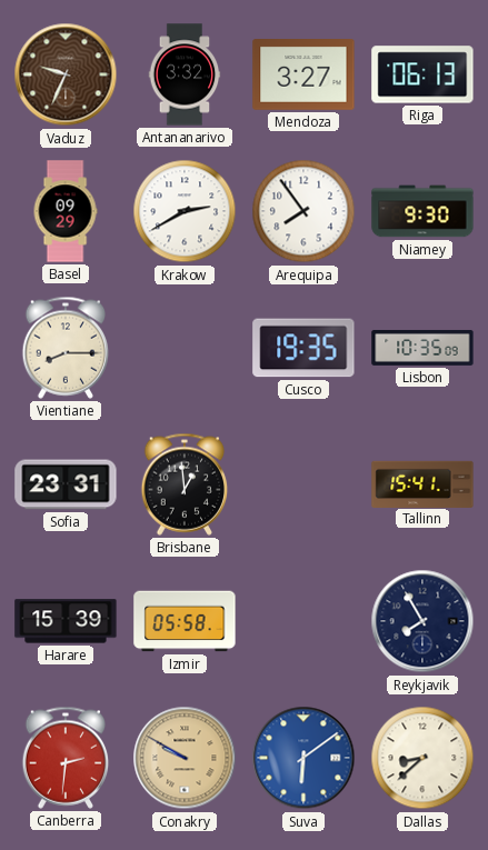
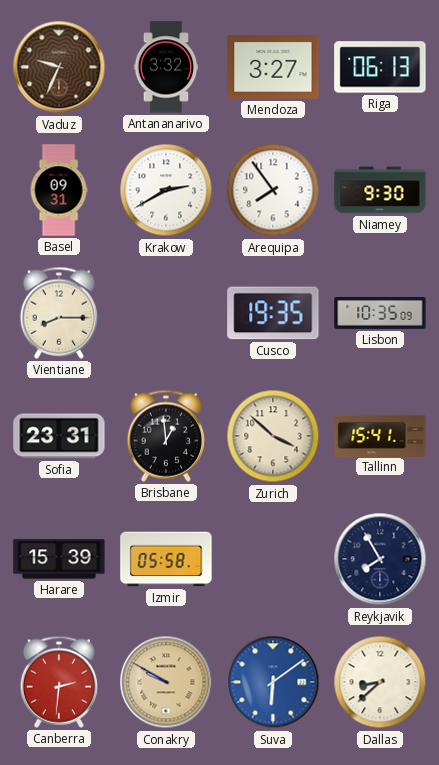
Basel: 09:29 -> 09:31
Zurich: none -> 3:52
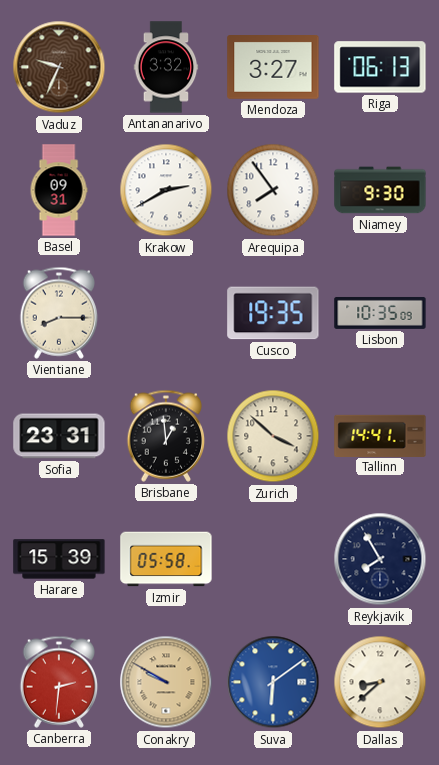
Tallinn: 15:41 -> 14:41
